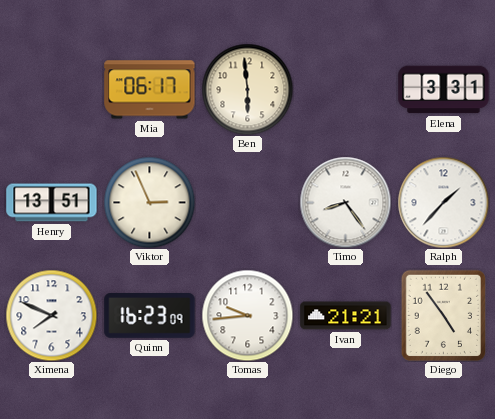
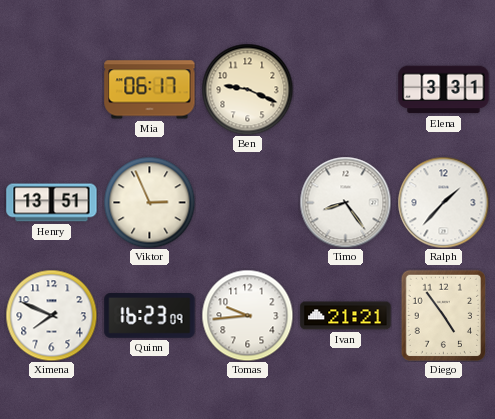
Ben: 5:59 -> 9:19
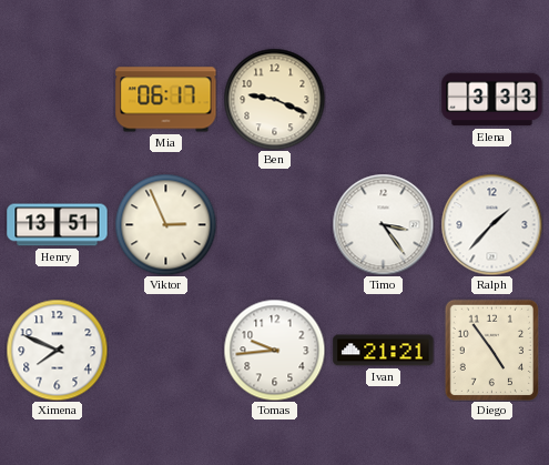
Elena: 3:31 -> 3:33
Timo: 8:24 -> 3:24
Quinn: 16:23 -> none
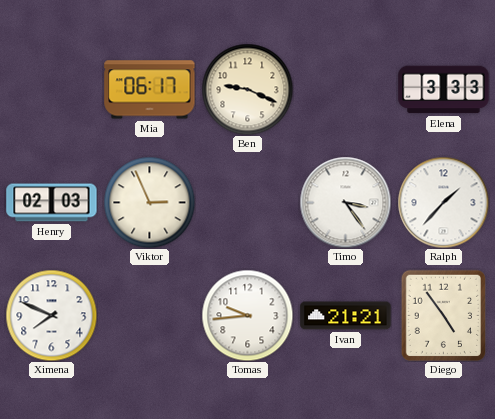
Henry: 13:51 -> 02:03
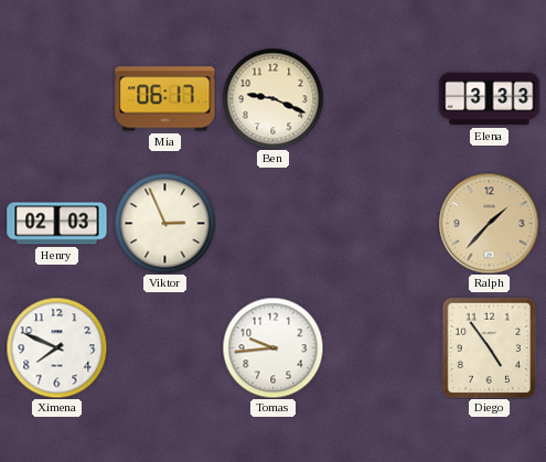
Timo: 3:24 -> none
Ralph dial: white -> champagne
Ivan: 21:21 -> none
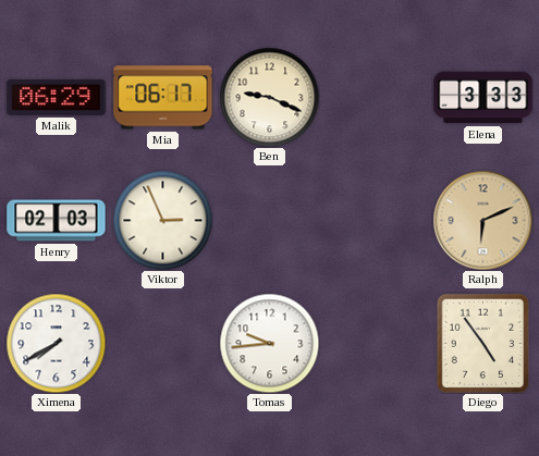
Malik: none -> 06:29
Ralph: 1:37 -> 6:11
Ximena: 7:49 -> 7:40
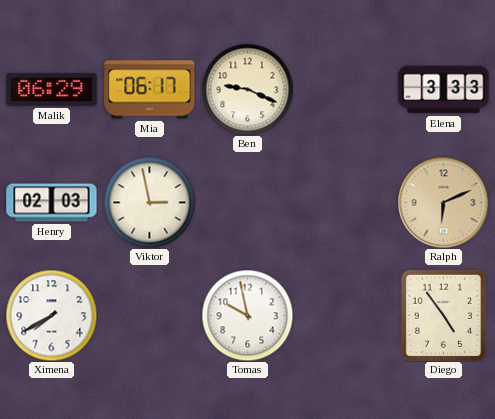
Viktor: 2:56 -> 2:58
Tomas: 9:44 -> 9:58
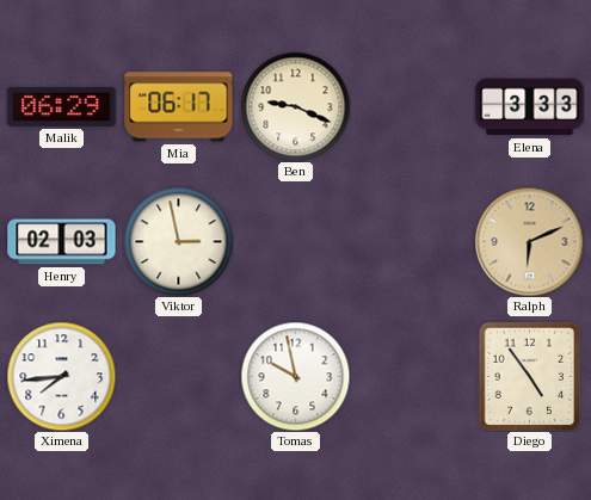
Ximena: 7:40 -> 7:44
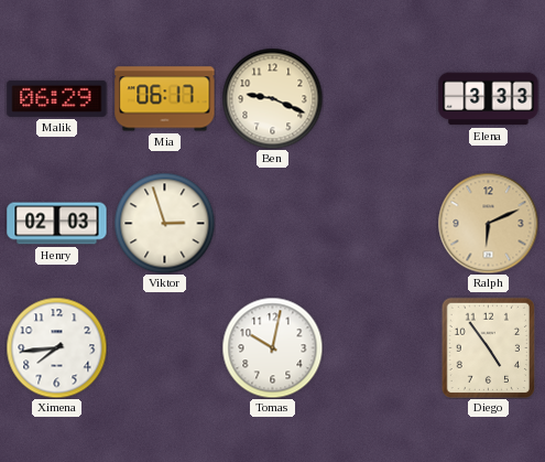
Viktor: 2:58 -> 2:57
Tomas: 9:58 -> 10:02
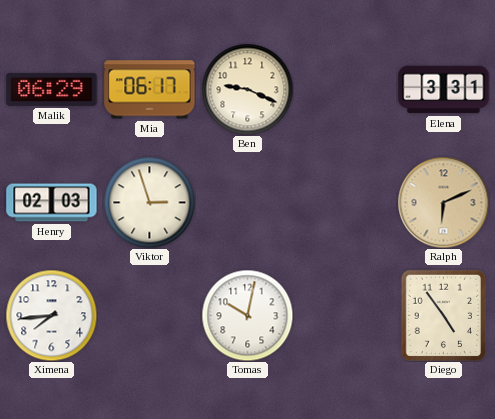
Elena: 3:33 -> 3:31
